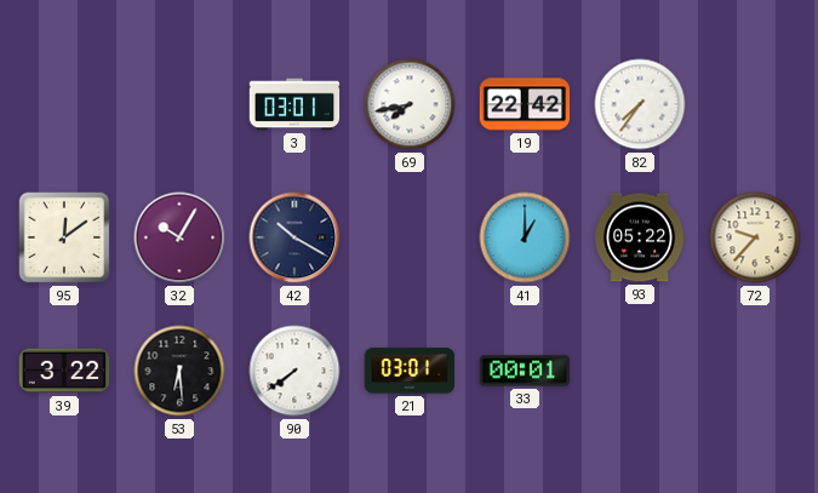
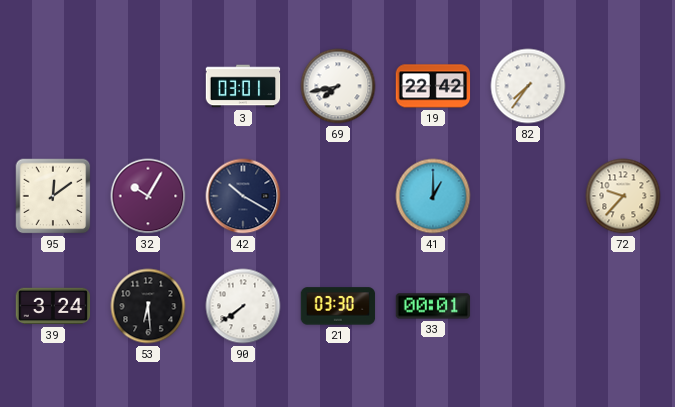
93: 05:22 -> none
39: 3:22 -> 3:24
21: 03:01 -> 03:30
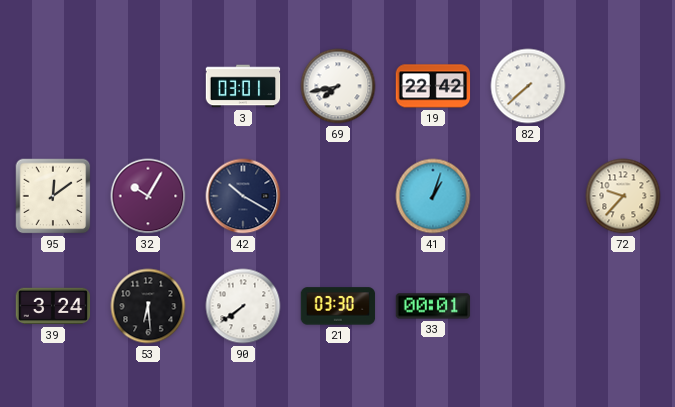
82: 7:36 -> 7:38
41: 1:00 -> 1:03
